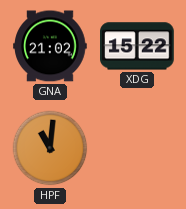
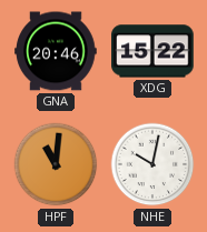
GNA: 21:02 -> 20:46
NHE: none -> 10:02
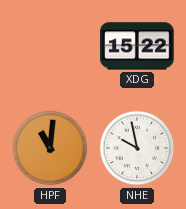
GNA: 20:46 -> none
NHE: 10:02 -> 9:58
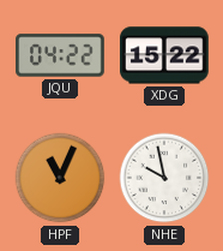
JQU: none -> 04:22
HPF: 11:01 -> 11:04
